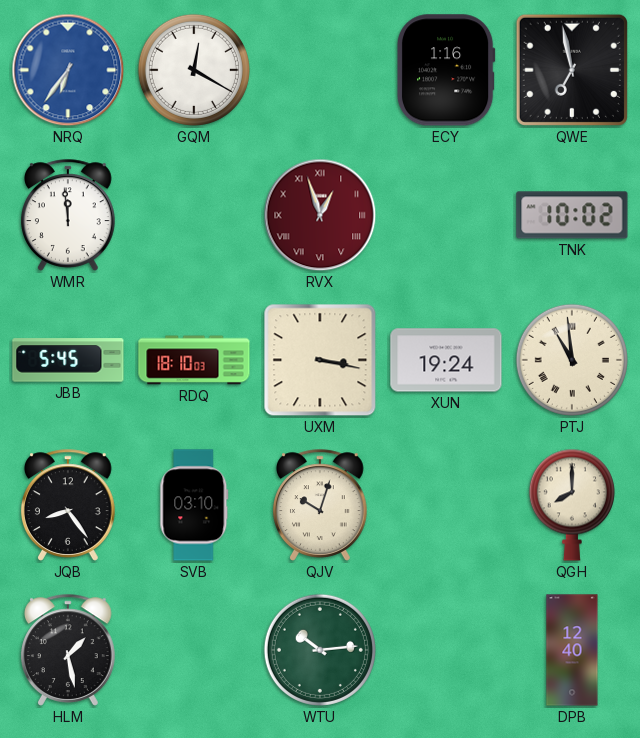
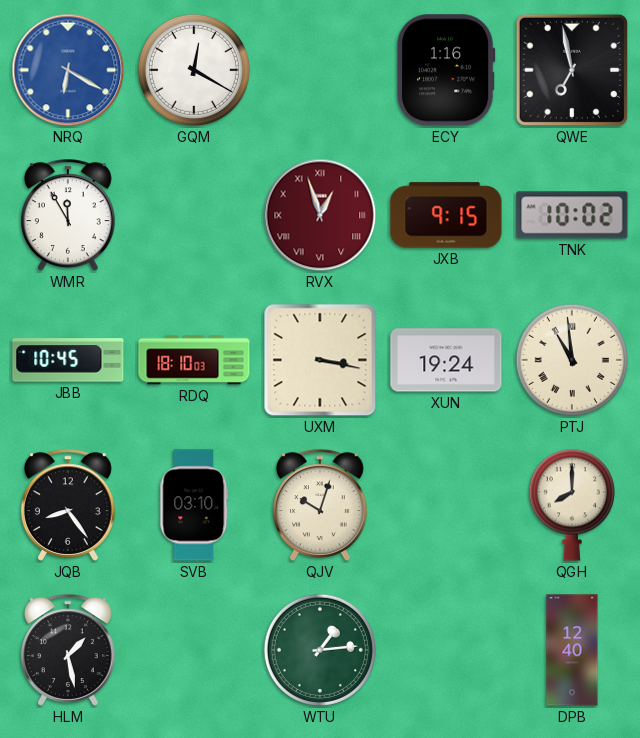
NRQ: 6:36 -> 6:20
WMR: 11:59 -> 11:55
JXB: none -> 9:15
JBB: 5:45 -> 10:45
WTU: 10:14 -> 1:14
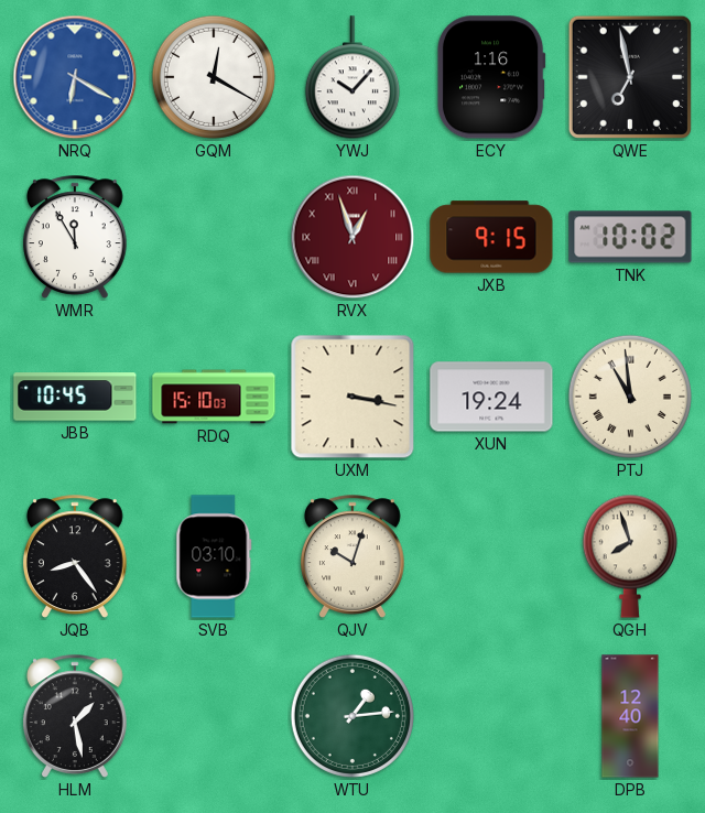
YWJ: none -> 10:07
RDQ: 18:10 -> 15:10
QGH: 8:00 -> 7:57
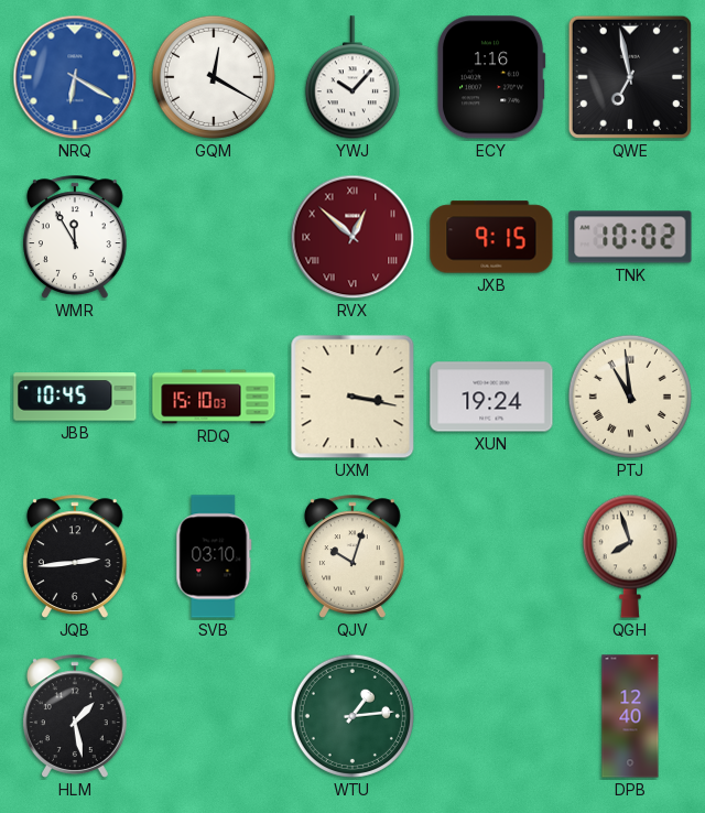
RVX: 12:57 -> 12:52
JQB: 8:24 -> 2:44
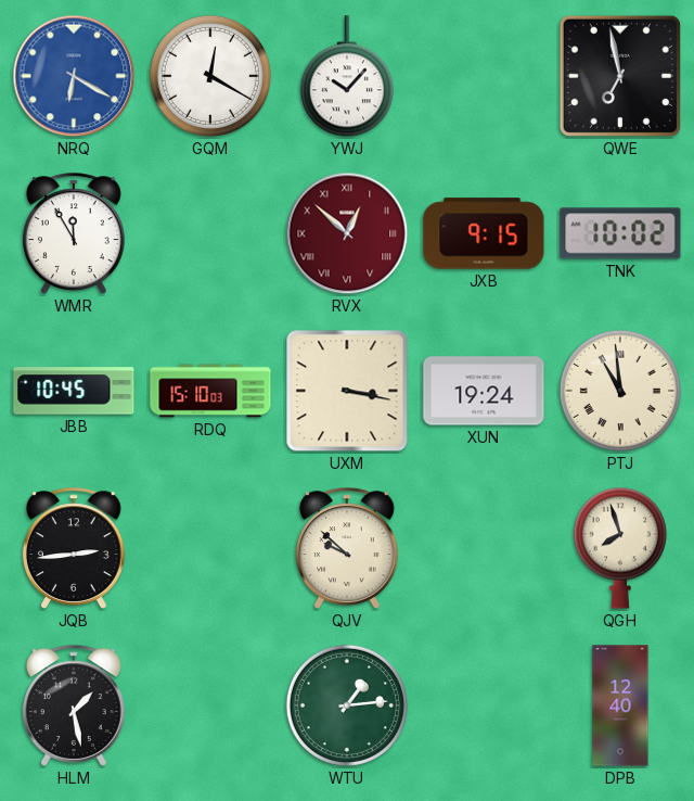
ECY: 1:16 -> none
SVB: 03:10 -> none
QJV: 10:03 -> 9:52
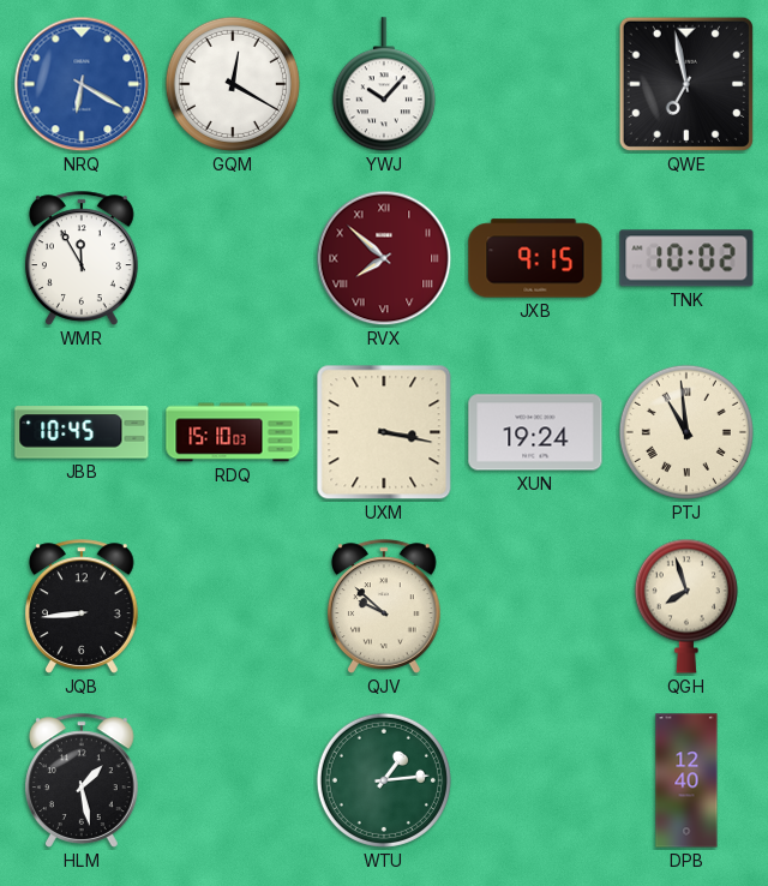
RVX: 12:52 -> 7:52
JQB: 2:44 -> 8:44
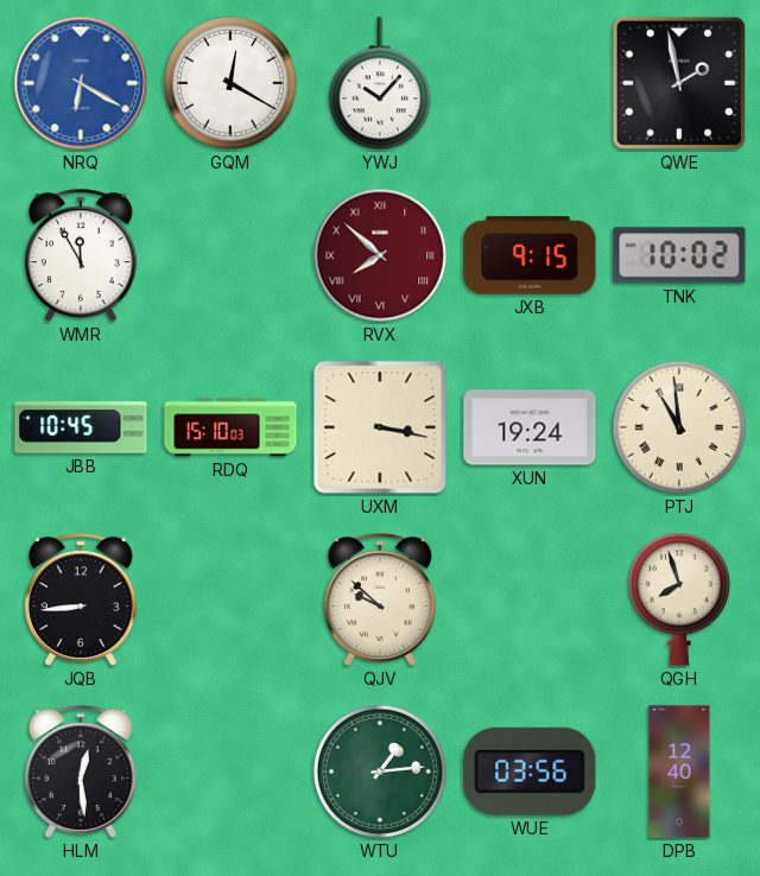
QWE: 6:58 -> 1:58
HLM: 1:28 -> 12:29
WUE: none -> 03:56
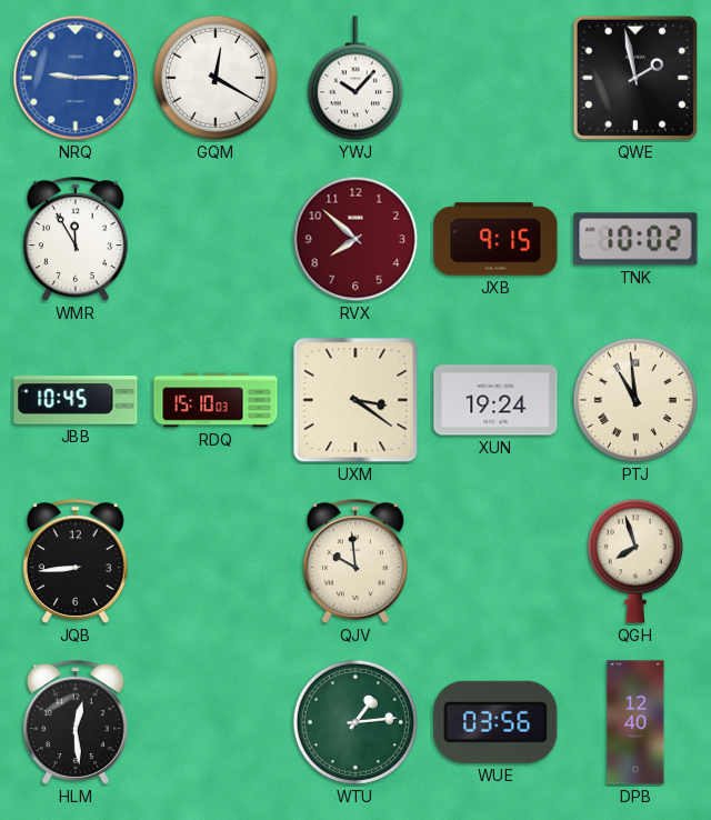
NRQ: 6:20 -> 9:15
RVX numerals: Roman -> Arabic
UXM: 3:17 -> 3:21
QJV: 9:52 -> 9:59
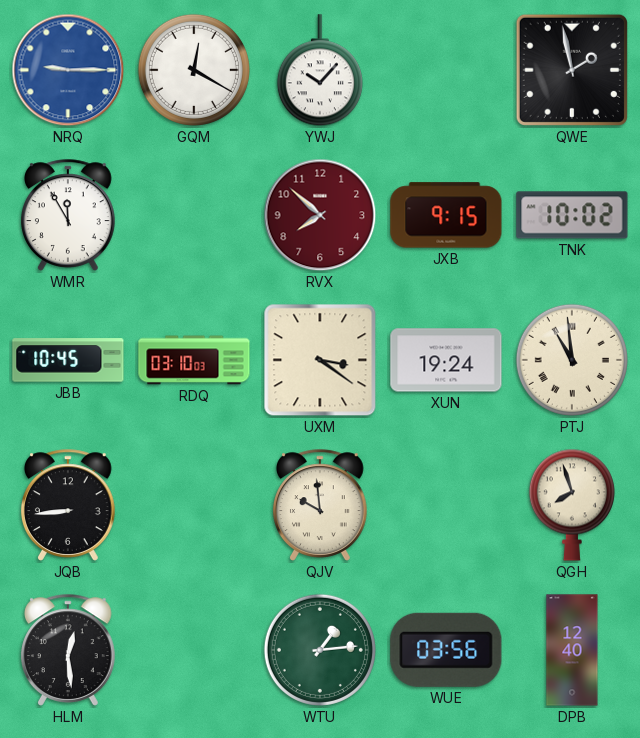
RDQ: 15:10 -> 03:10
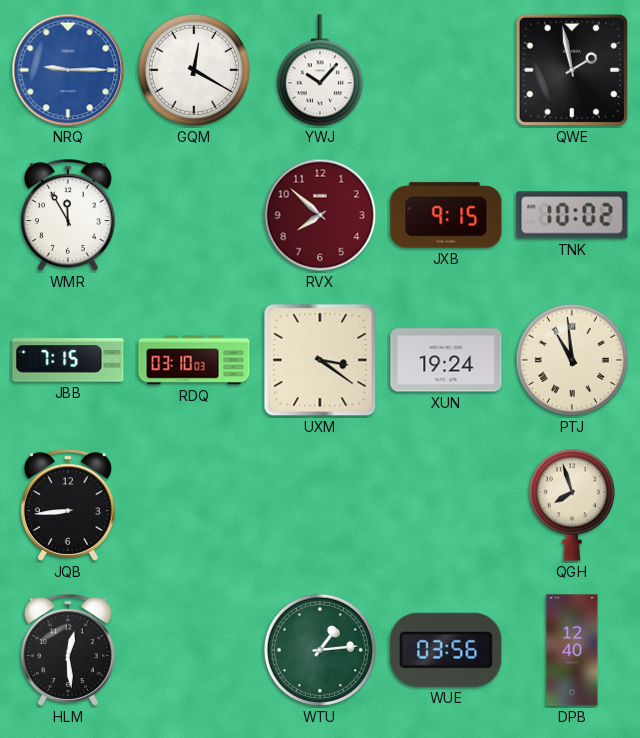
JBB: 10:45 -> 7:15
QJV: 9:59 -> none
